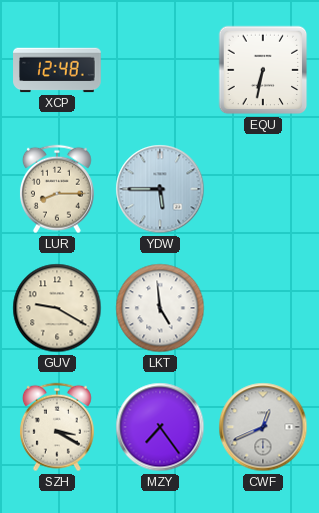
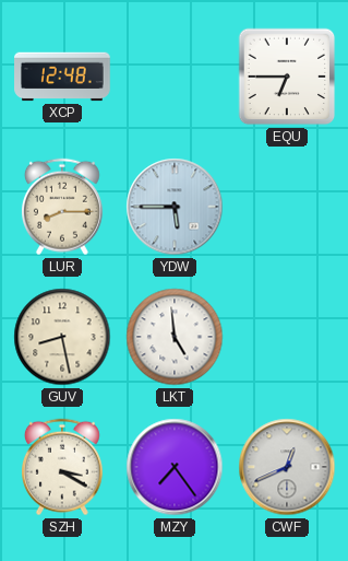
EQU: 6:32 -> 6:45
GUV: 9:20 -> 8:28
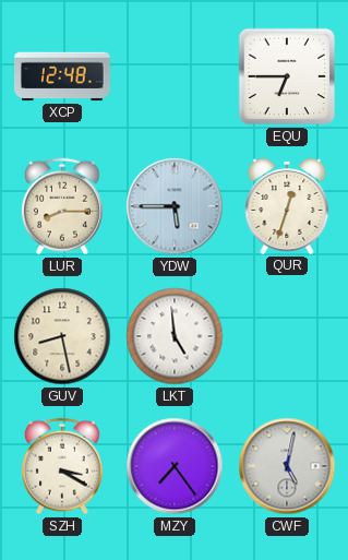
QUR: none -> 12:33
CWF: 12:41 -> 5:02
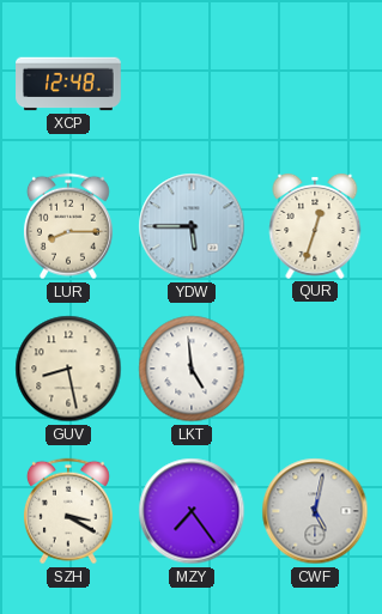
EQU: 6:45 -> none
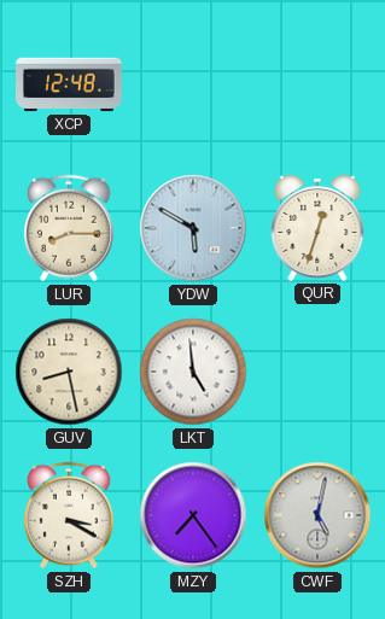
YDW: 5:45 -> 5:50
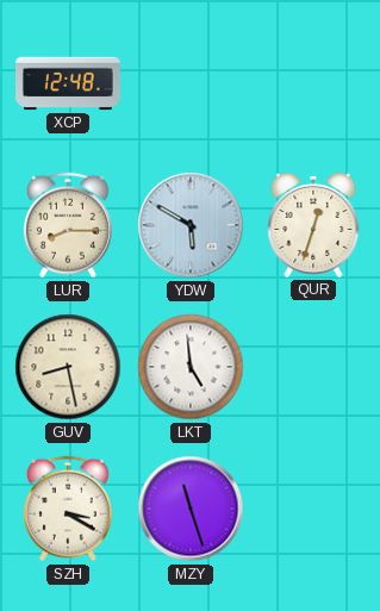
MZY: 7:24 -> 11:27
CWF: 5:02 -> none
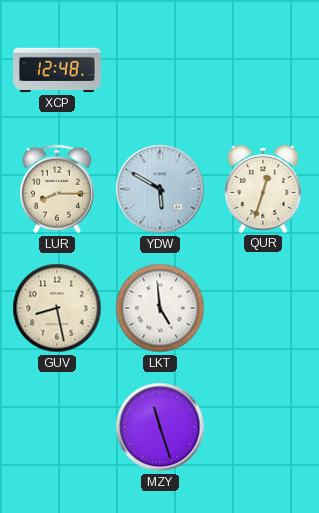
SZH: 3:20 -> none
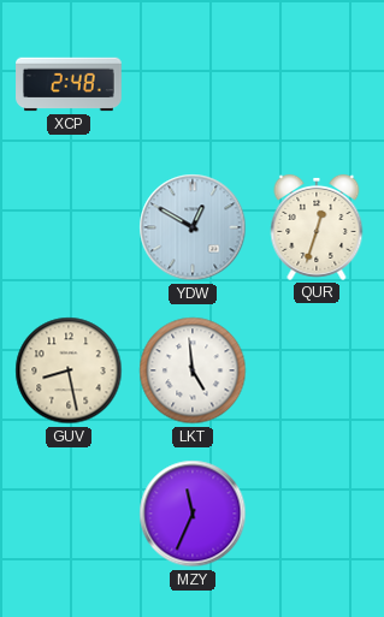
XCP: 12:48 -> 2:48
LUR: 8:15 -> none
YDW: 5:50 -> 12:50
MZY: 11:27 -> 11:34
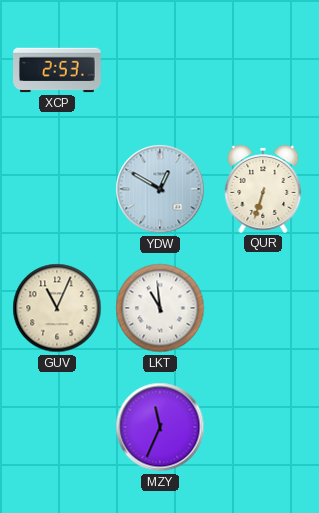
XCP: 2:48 -> 2:53
QUR: 12:33 -> 6:33
GUV: 8:28 -> 11:04
LKT: 4:59 -> 10:59
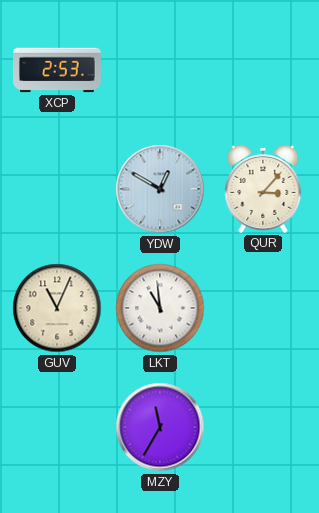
QUR: 6:33 -> 3:07
MZY: 11:34 -> 11:35
